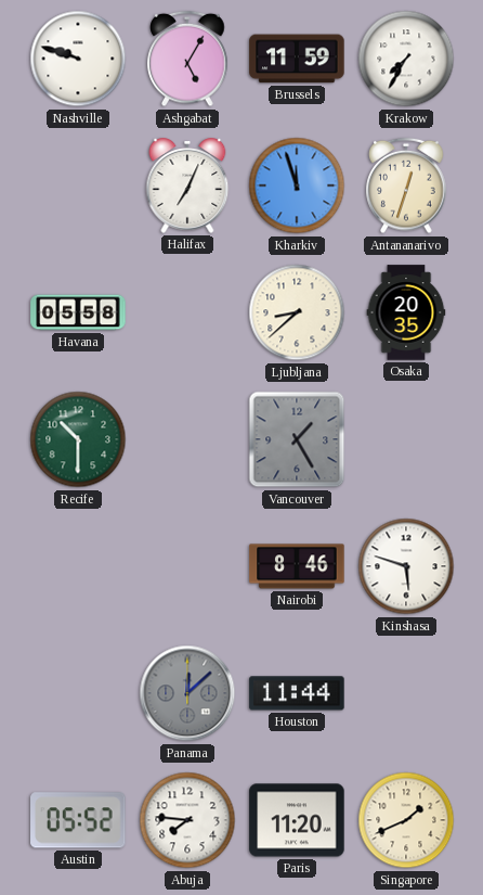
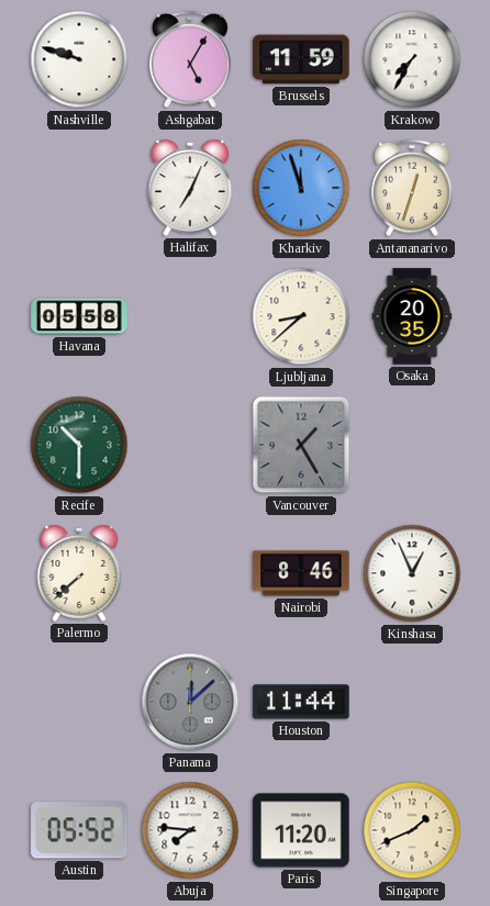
Palermo: none -> 7:38
Kinshasa: 5:48 -> 12:56
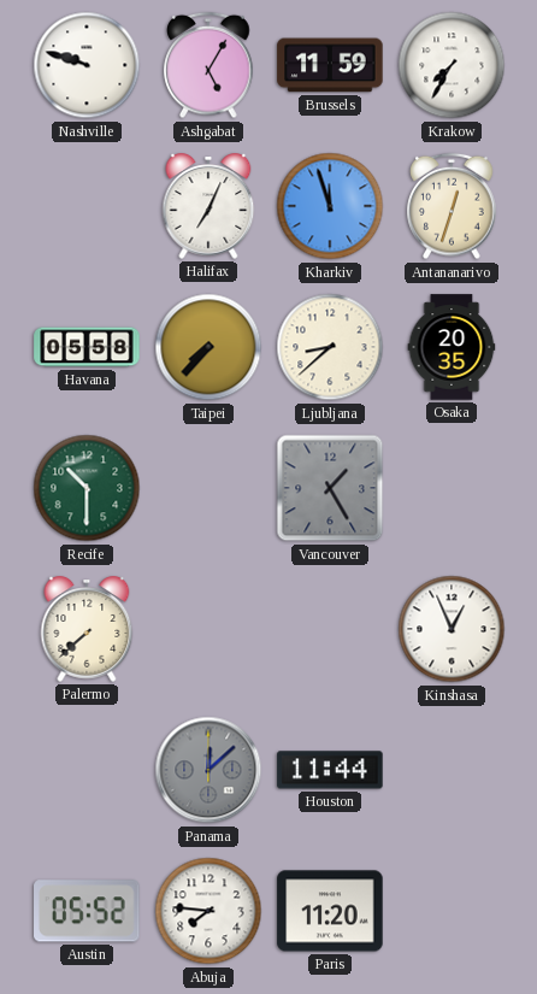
Taipei: none -> 7:37
Nairobi: 8:46 -> none
Singapore: 1:41 -> none
